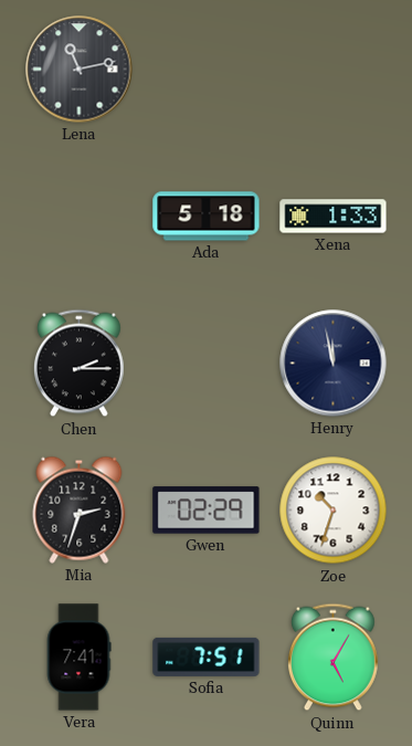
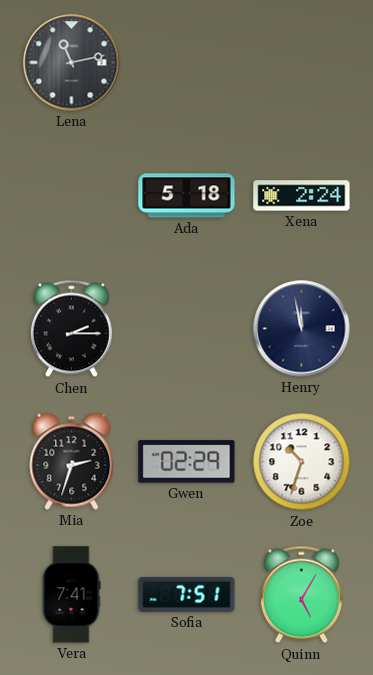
Xena: 1:33 -> 2:24
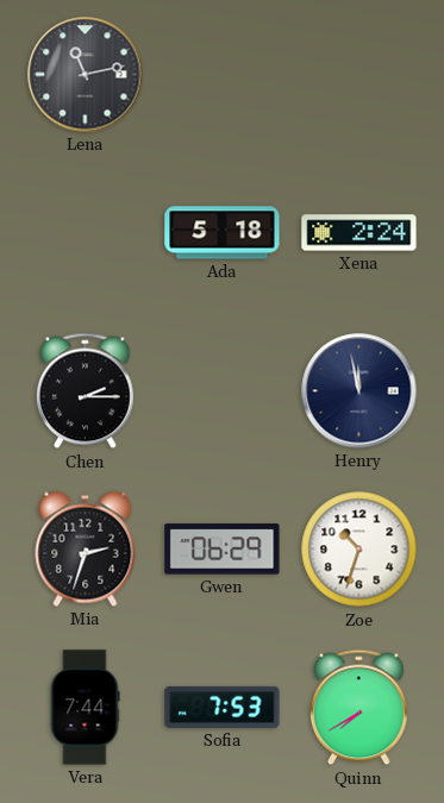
Gwen: 02:29 -> 06:29
Vera: 7:41 -> 7:44
Sofia: 7:51 -> 7:53
Quinn: 5:05 -> 7:40
